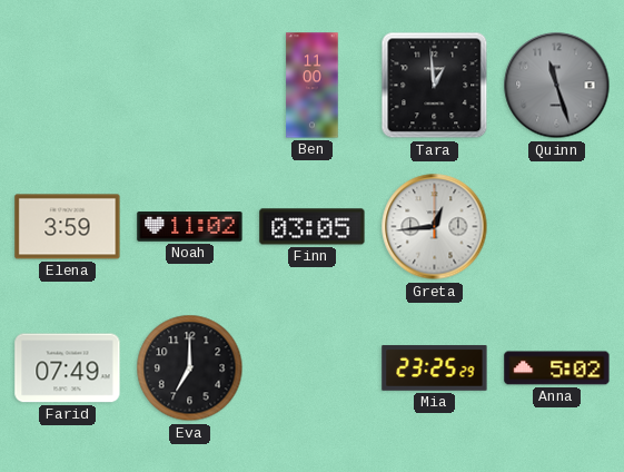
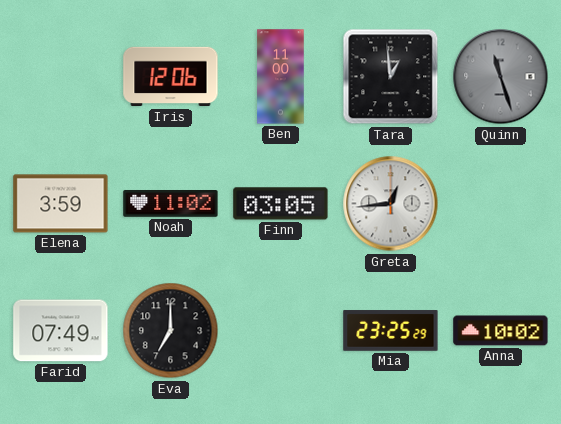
Iris: none -> 12:06
Anna: 5:02 -> 10:02
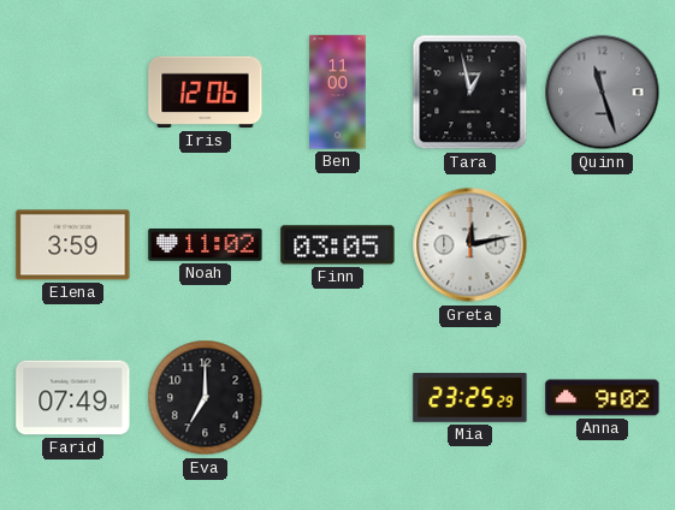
Tara: 12:59 -> 12:58
Greta: 12:44 -> 12:13
Anna: 10:02 -> 9:02
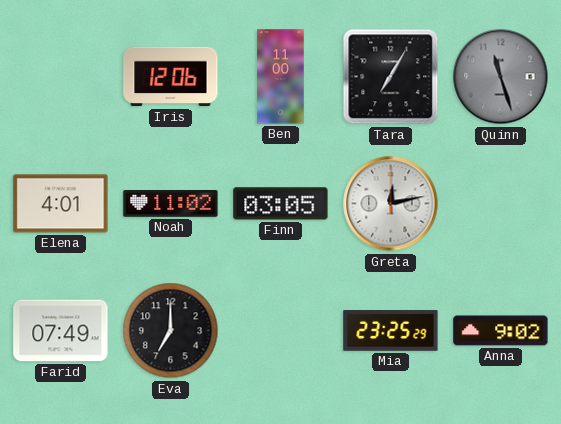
Tara: 12:58 -> 7:05
Elena: 3:59 -> 4:01
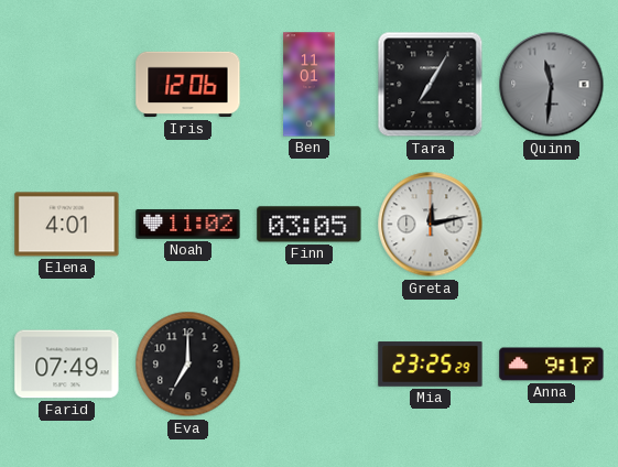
Ben: 11:00 -> 11:01
Quinn: 11:27 -> 11:31
Anna: 9:02 -> 9:17
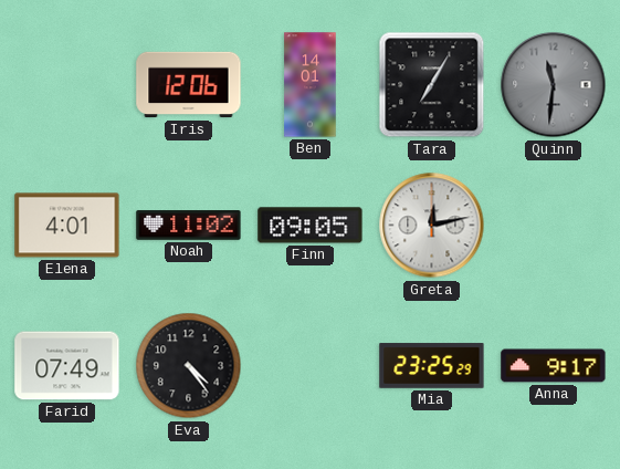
Ben: 11:01 -> 14:01
Finn: 03:05 -> 09:05
Eva: 7:00 -> 4:24
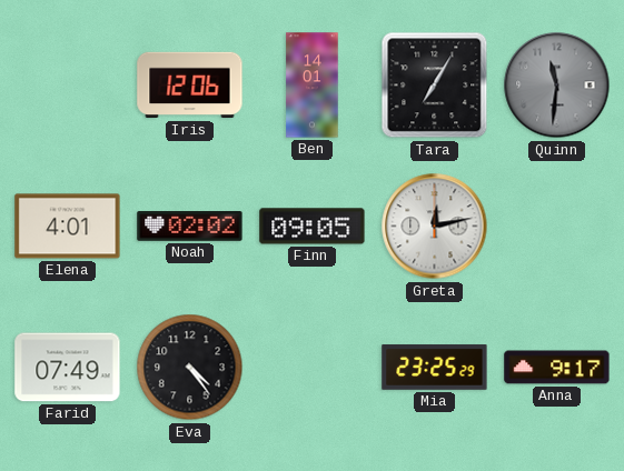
Noah: 11:02 -> 02:02
